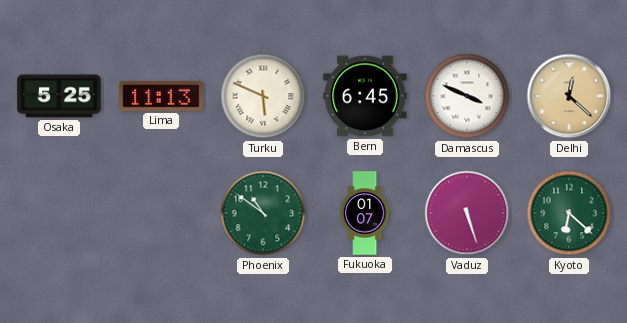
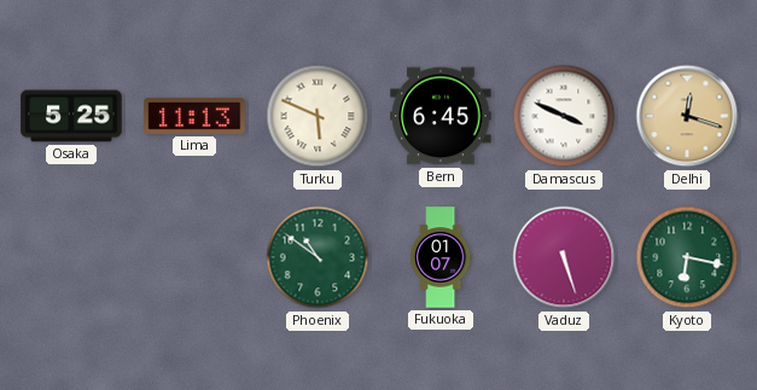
Delhi: 12:22 -> 12:18
Kyoto: 6:22 -> 6:17
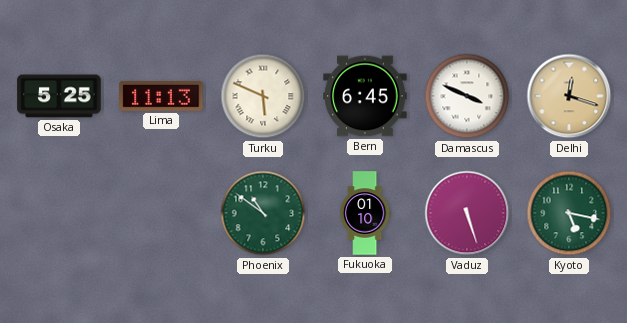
Fukuoka: 01:07 -> 01:10
Kyoto: 6:17 -> 5:17
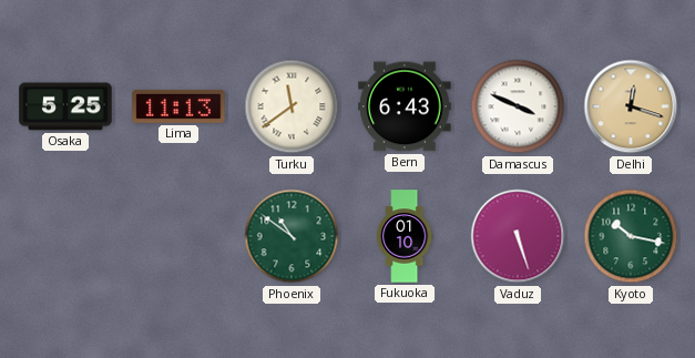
Turku: 5:49 -> 11:39
Bern: 6:45 -> 6:43
Kyoto: 5:17 -> 10:17
